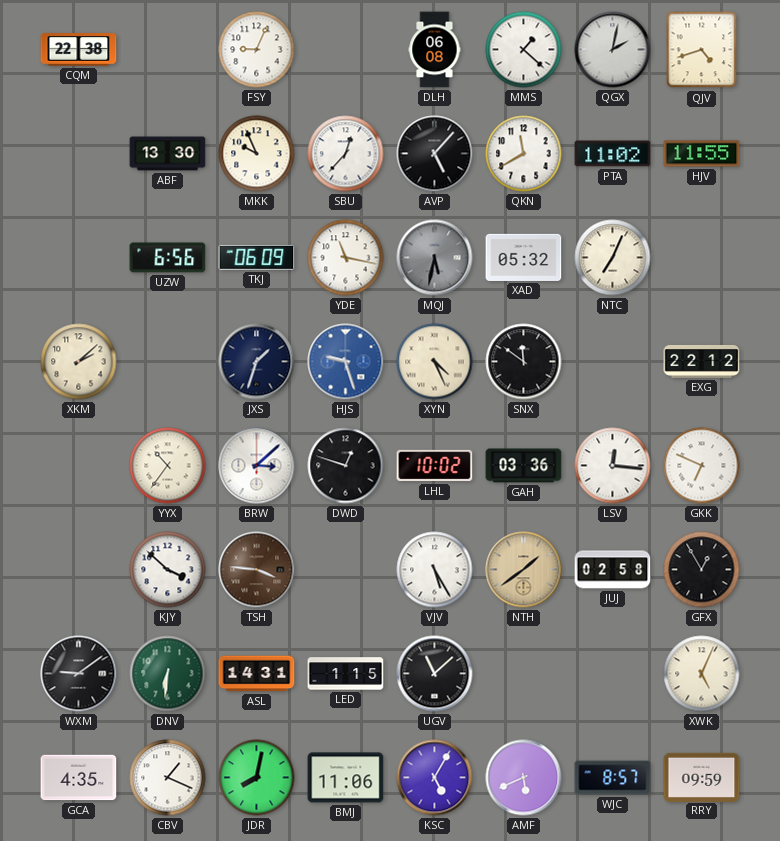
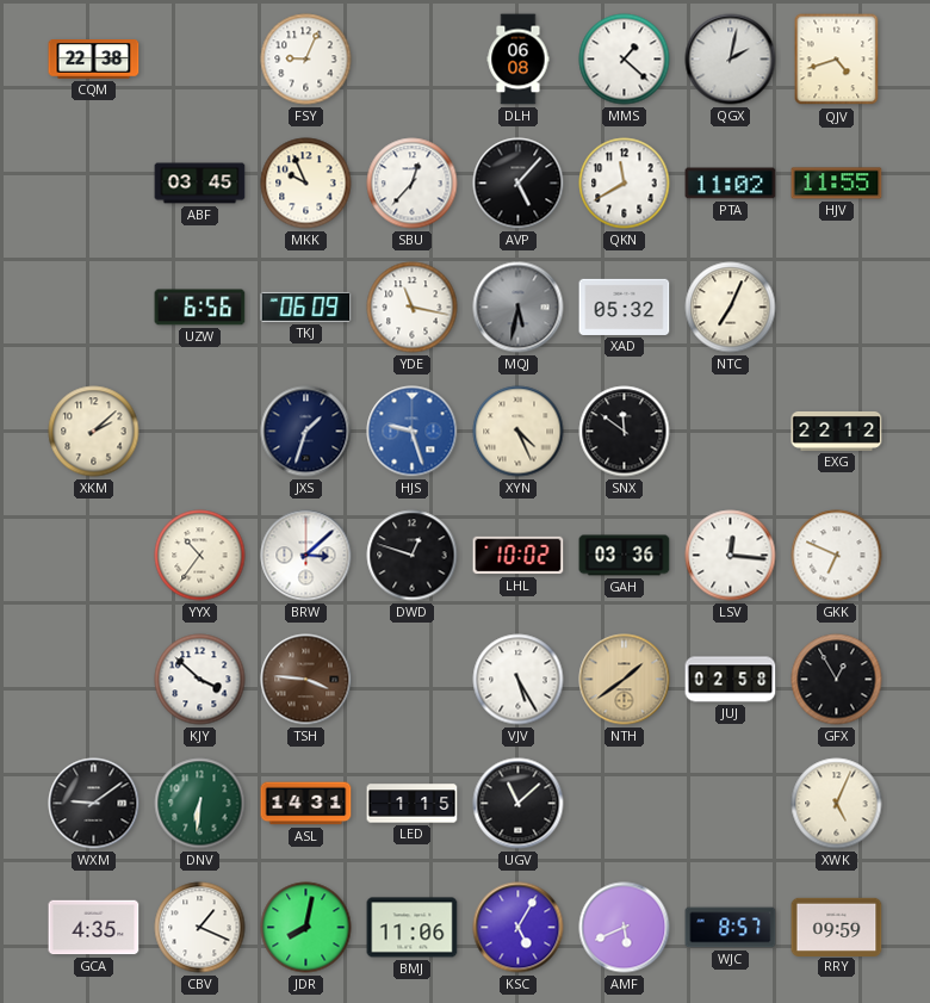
ABF: 13:30 -> 03:45
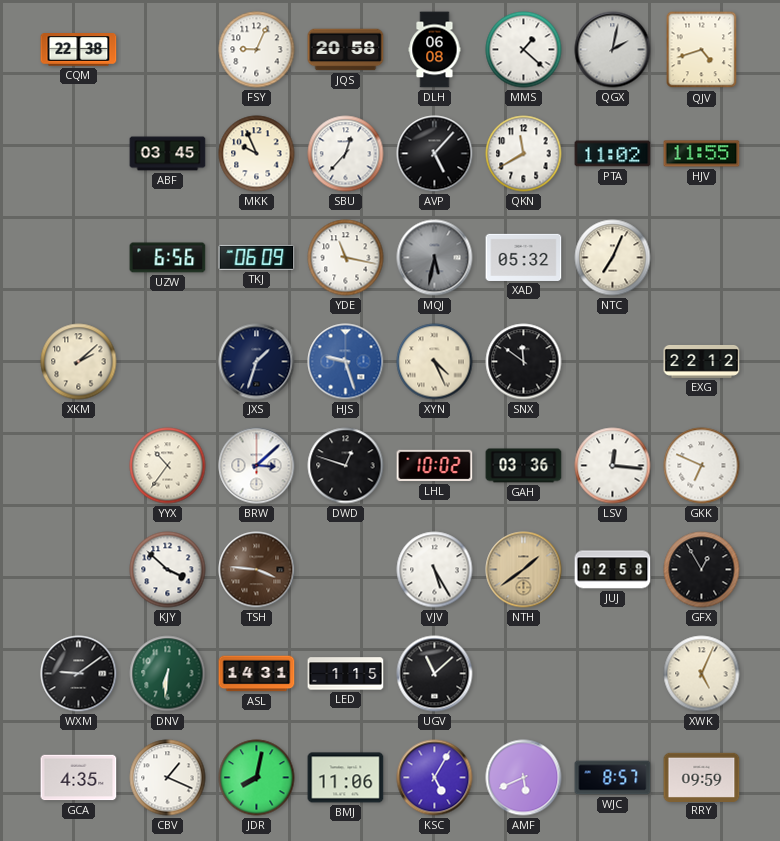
JQS: none -> 20:58
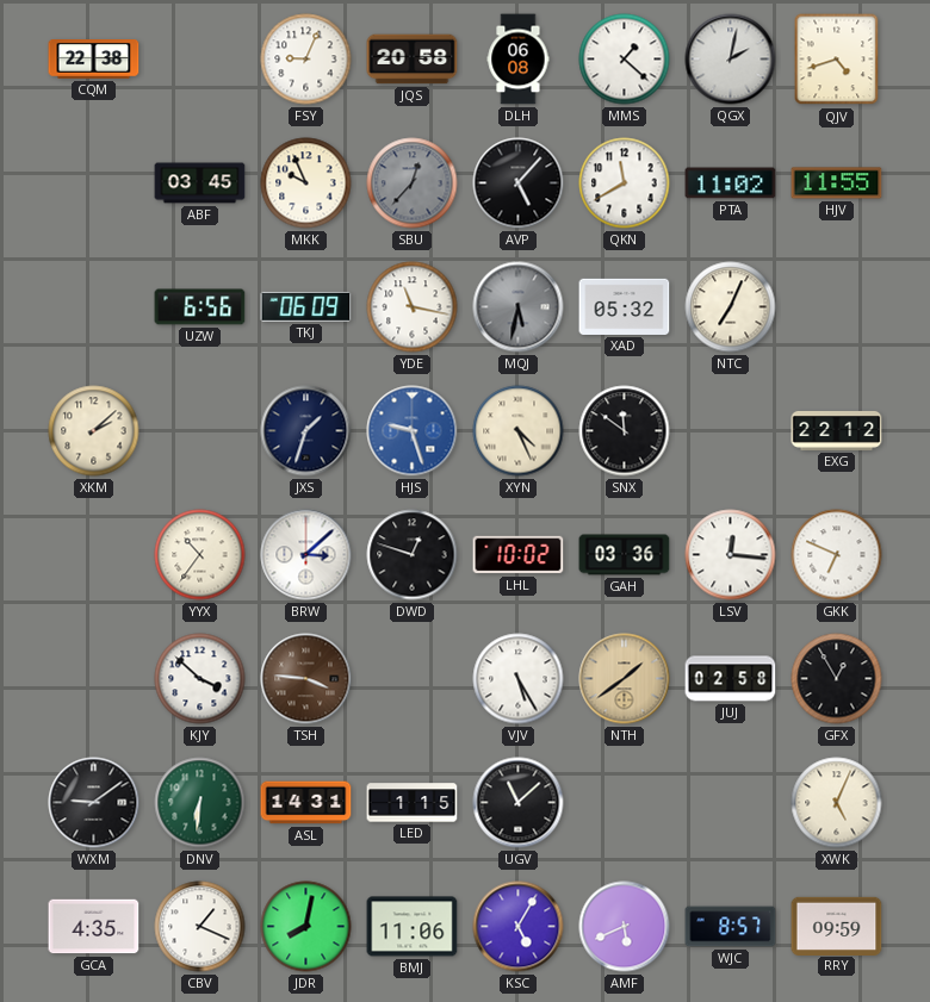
SBU dial: white -> grey
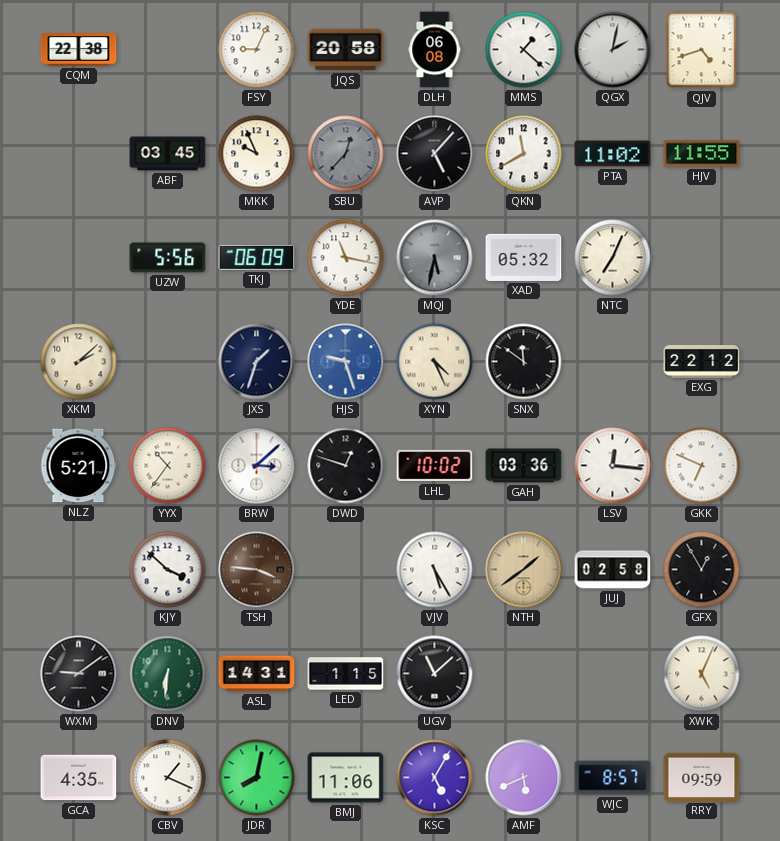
UZW: 6:56 -> 5:56
NLZ: none -> 5:21
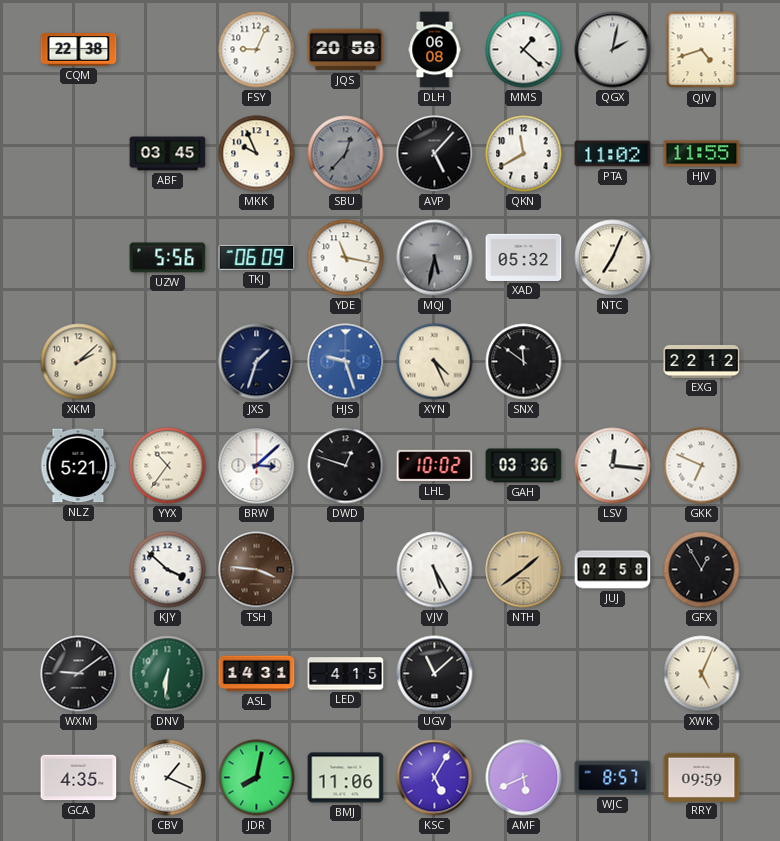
LED: 1:15 -> 4:15
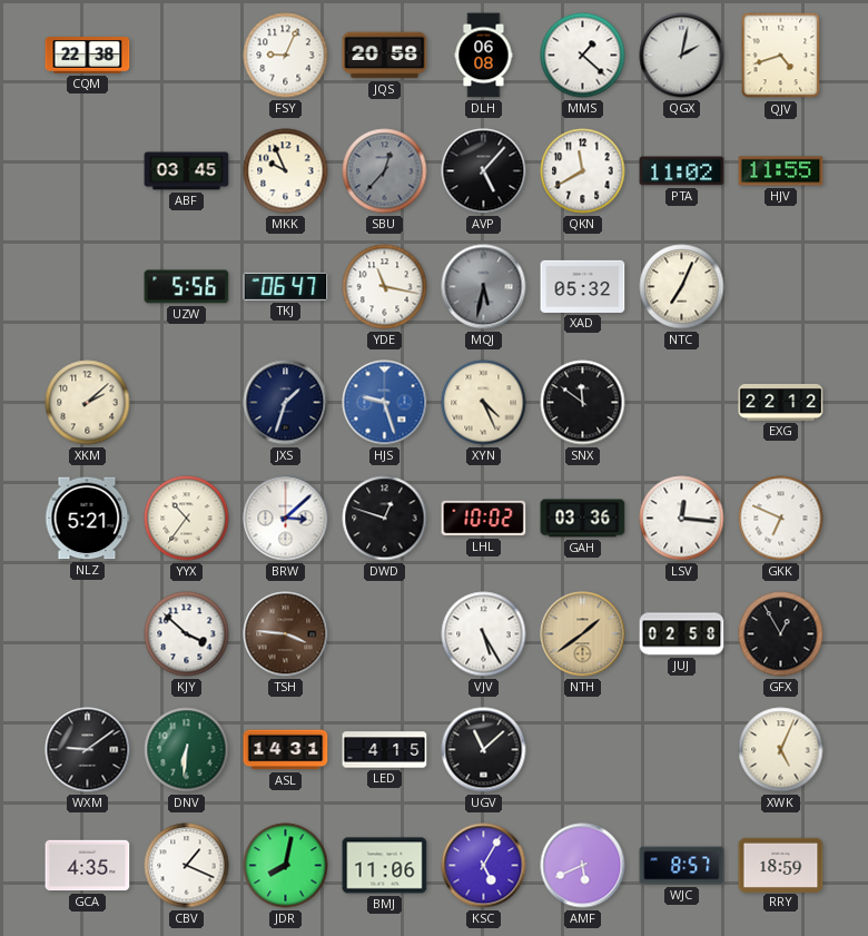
TKJ: 06:09 -> 06:47
RRY: 09:59 -> 18:59
